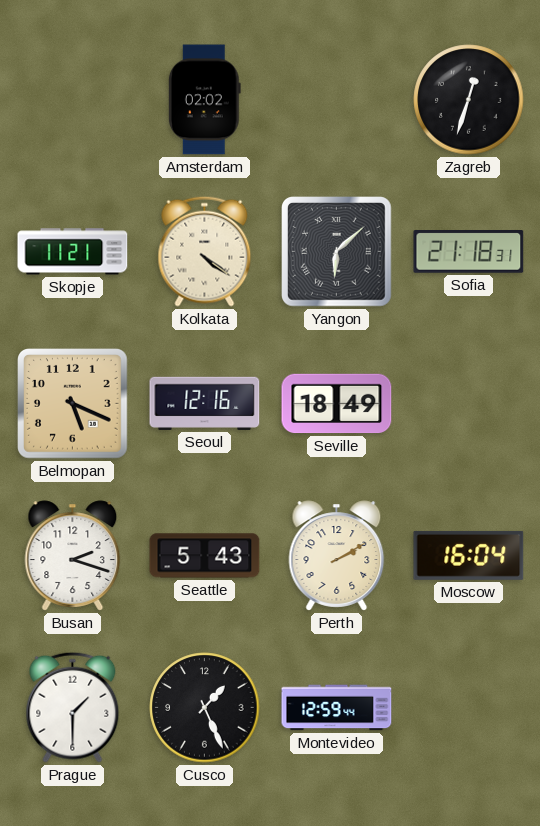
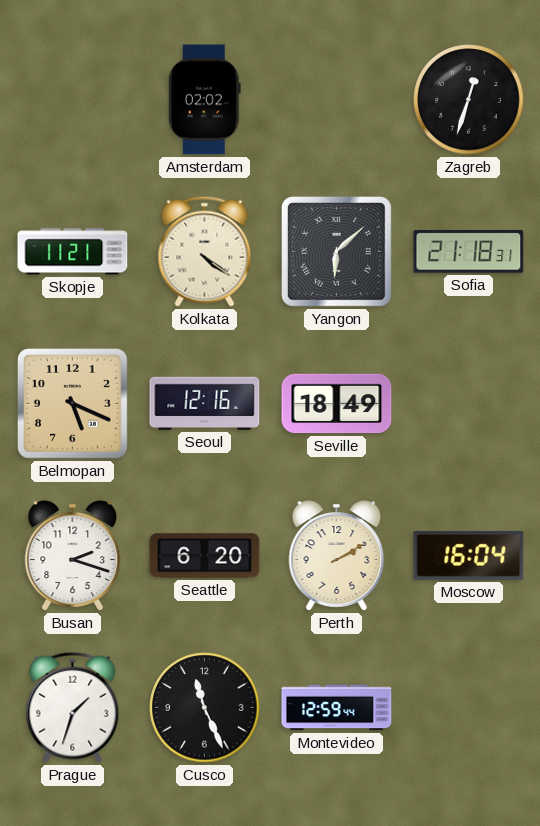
Seattle: 5:43 -> 6:20
Prague: 1:30 -> 1:33
Cusco: 1:26 -> 11:26
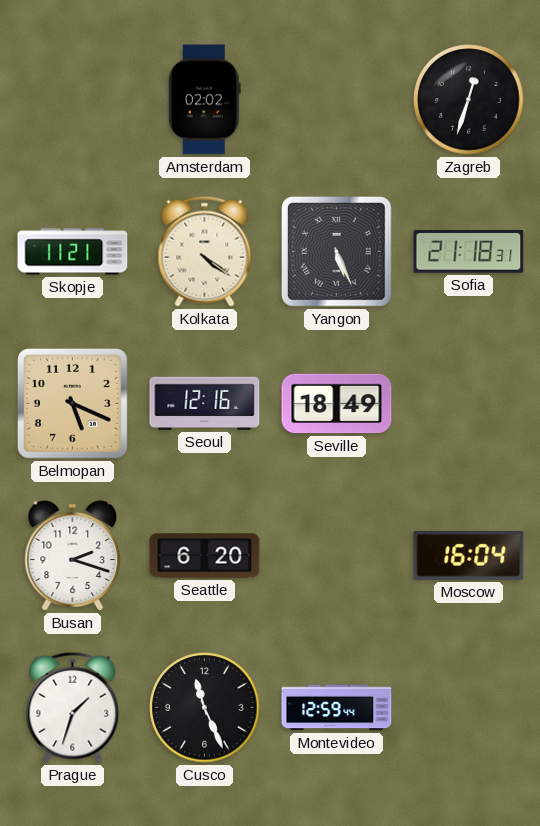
Yangon: 6:08 -> 5:26
Perth: 2:10 -> none
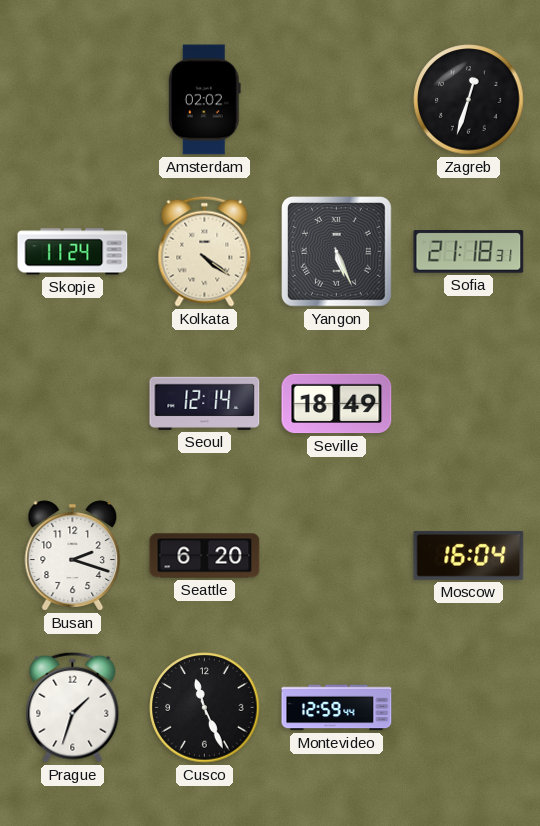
Skopje: 11:21 -> 11:24
Belmopan: 5:19 -> none
Seoul: 12:16 -> 12:14
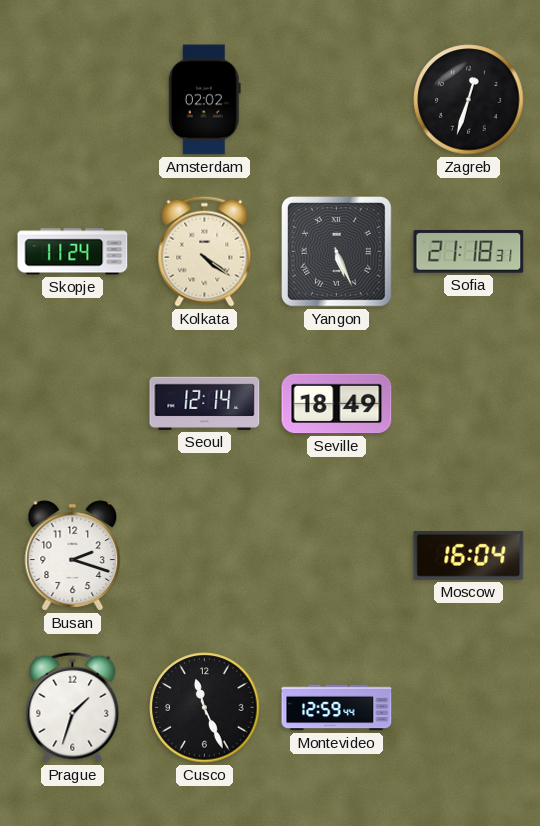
Seattle: 6:20 -> none
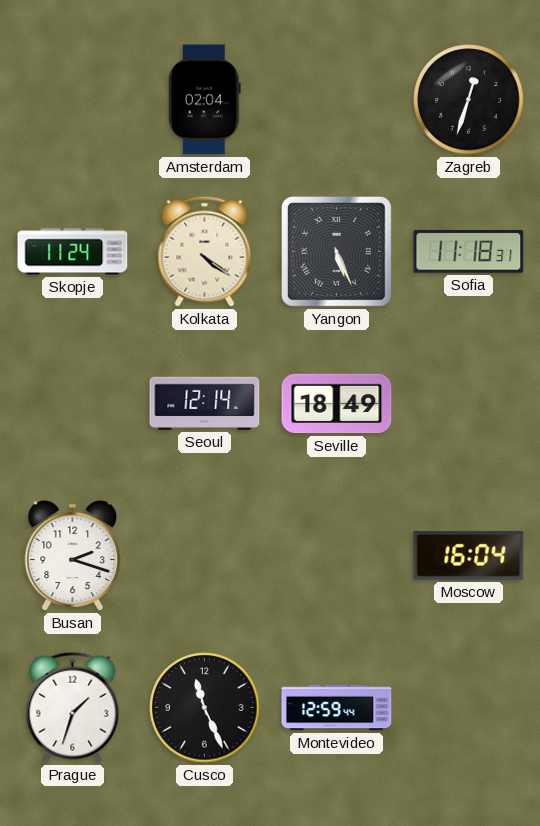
Amsterdam: 02:02 -> 02:04
Sofia: 21:18 -> 11:18
